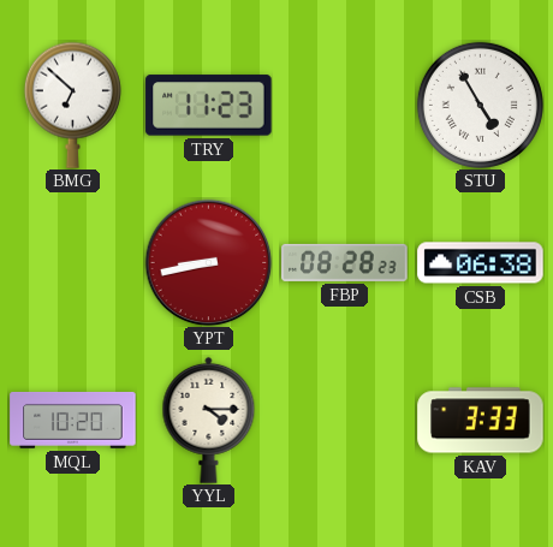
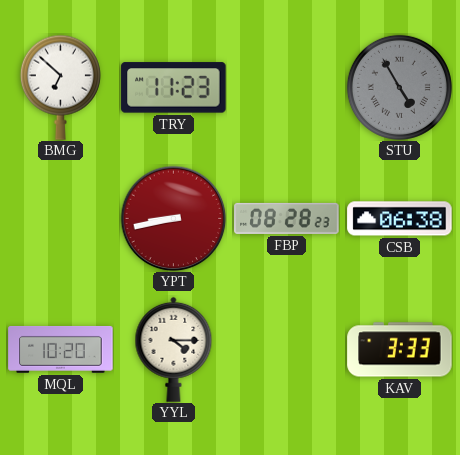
STU dial: white -> grey
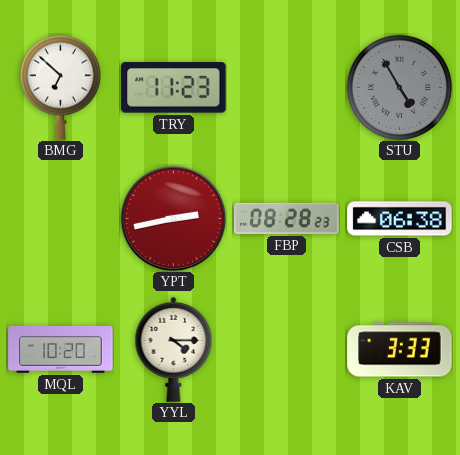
YPT: 8:43 -> 2:43
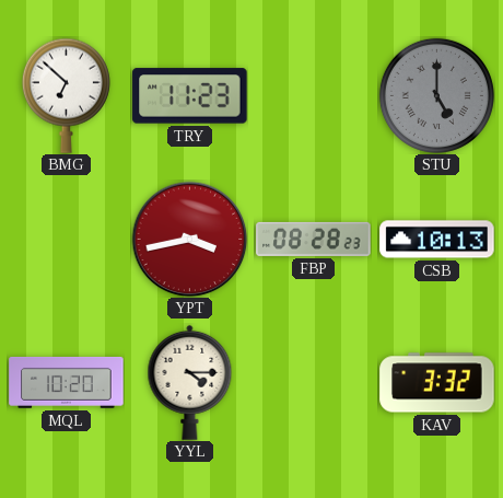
STU: 4:55 -> 5:00
YPT: 2:43 -> 3:43
CSB: 06:38 -> 10:13
KAV: 3:33 -> 3:32
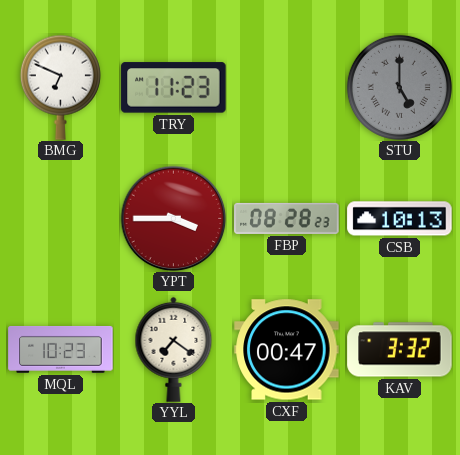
BMG: 6:52 -> 6:49
YPT: 3:43 -> 3:45
MQL: 10:20 -> 10:23
YYL: 4:15 -> 7:21
CXF: none -> 00:47
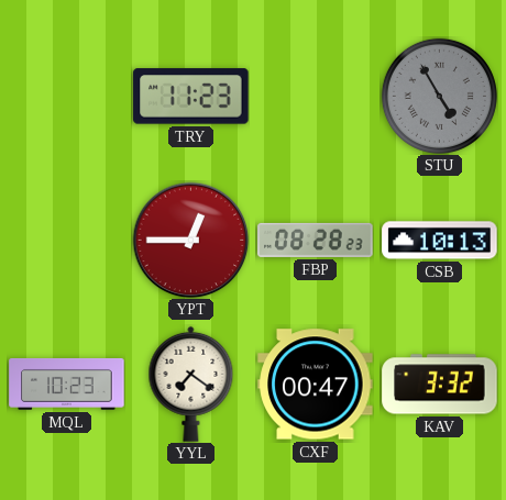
BMG: 6:49 -> none
STU: 5:00 -> 4:55
YPT: 3:45 -> 12:45
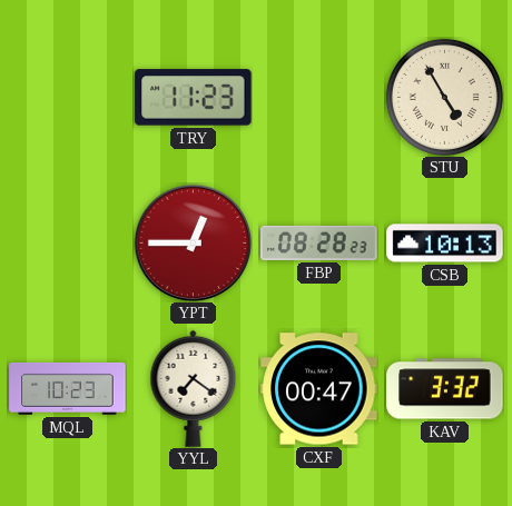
STU dial: grey -> cream
